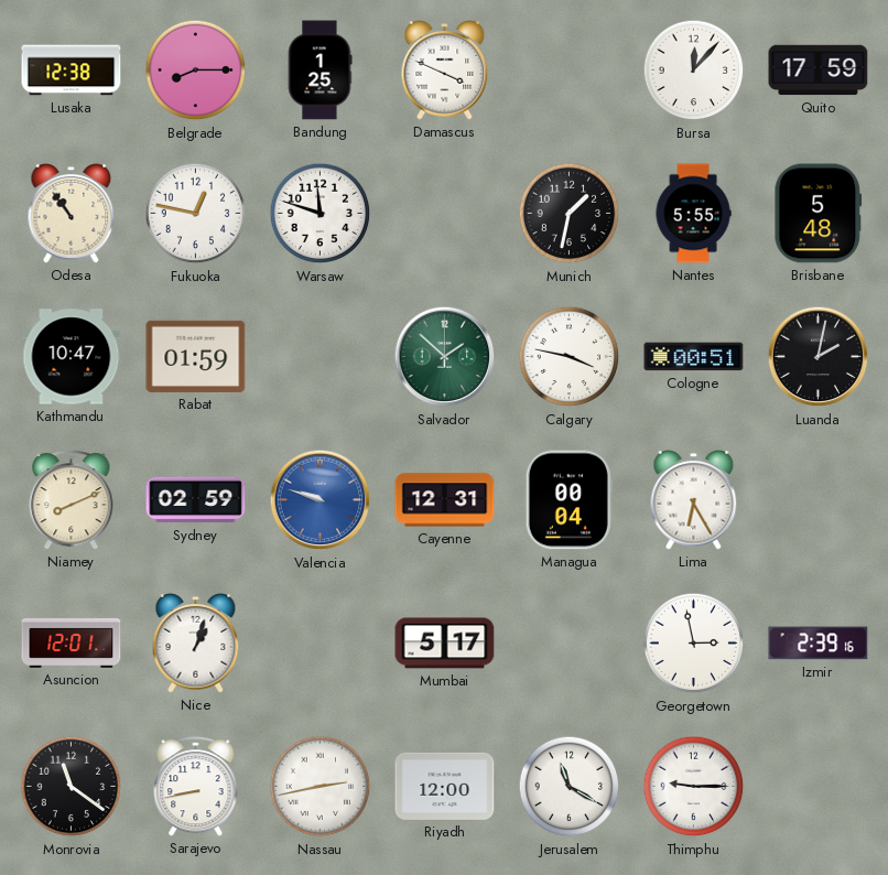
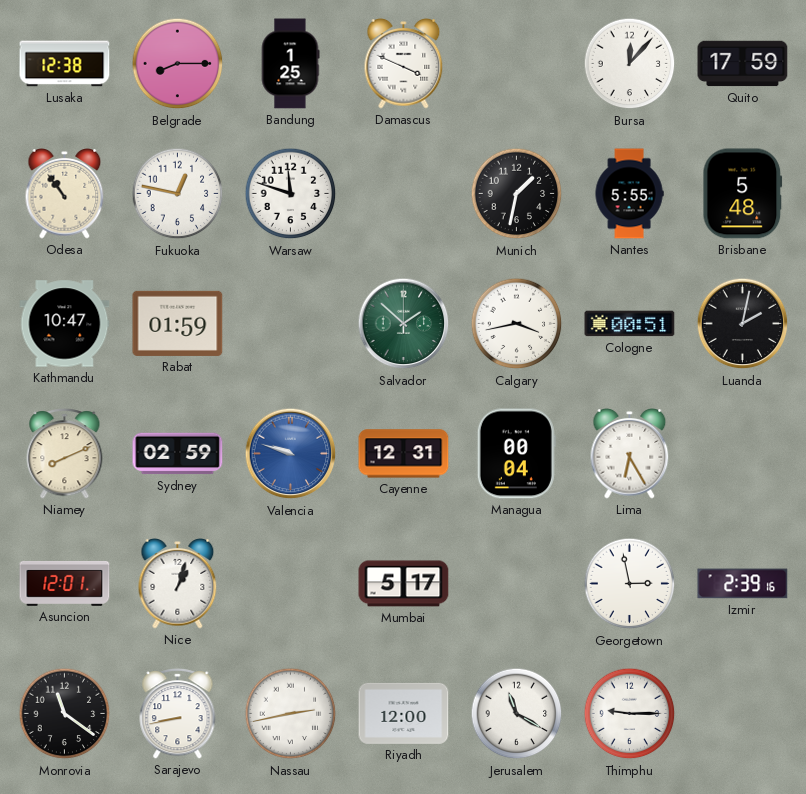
Calgary: 3:47 -> 3:43
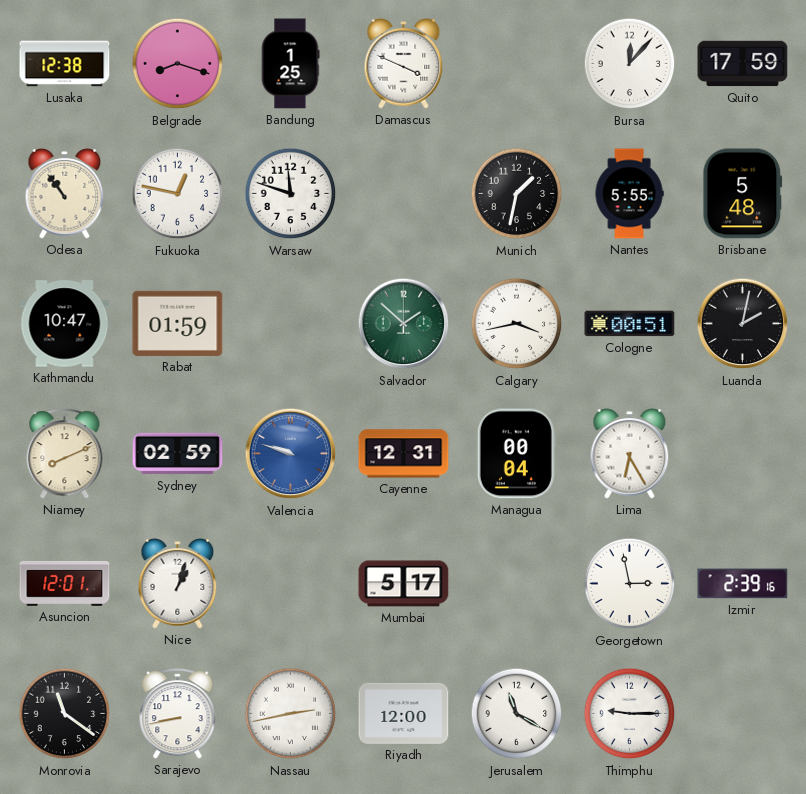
Belgrade: 8:15 -> 8:18
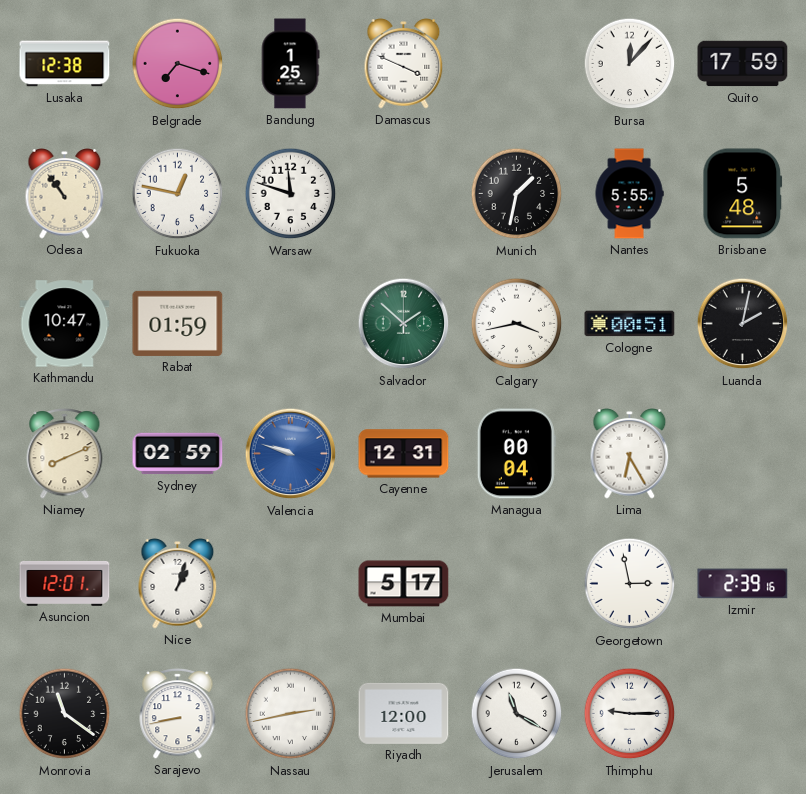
Belgrade: 8:18 -> 7:18
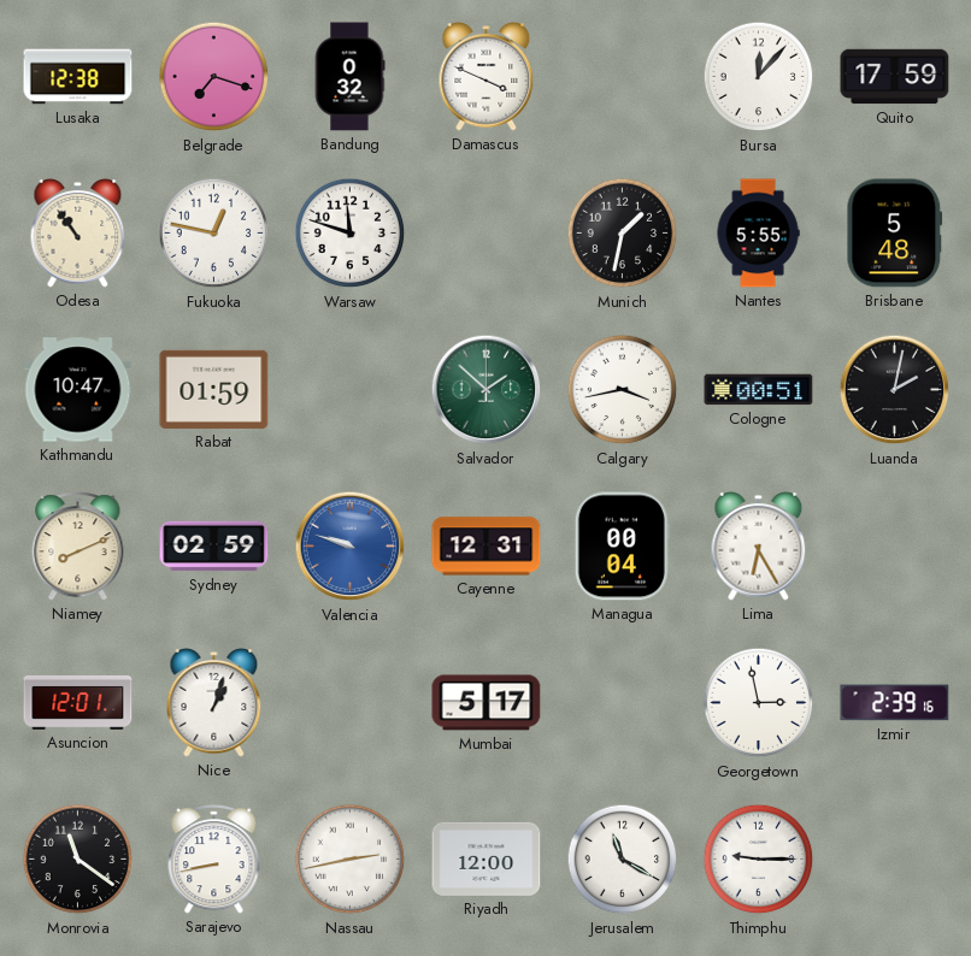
Bandung: 1:25 -> 0:32
